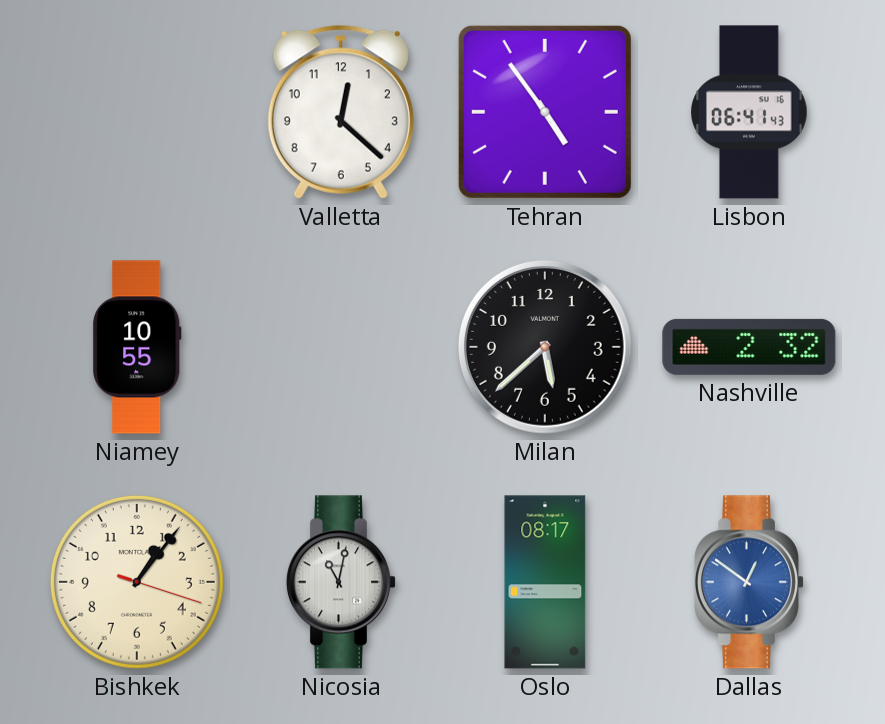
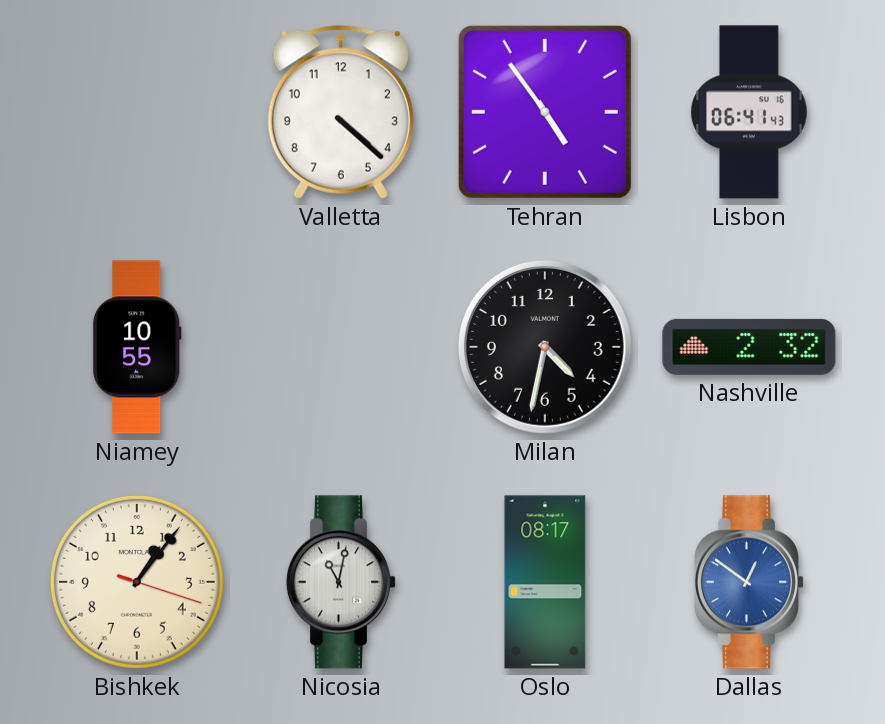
Valletta: 12:22 -> 4:22
Milan: 5:38 -> 4:32
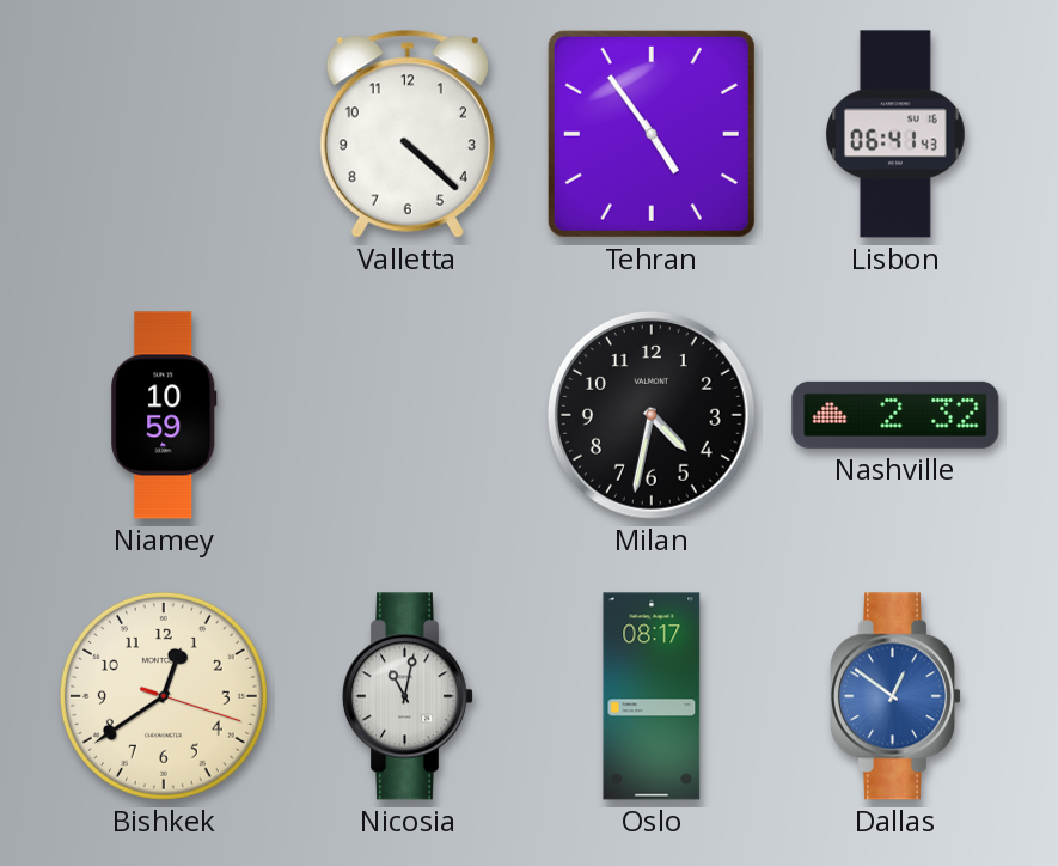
Niamey: 10:55 -> 10:59
Bishkek: 1:06 -> 12:39
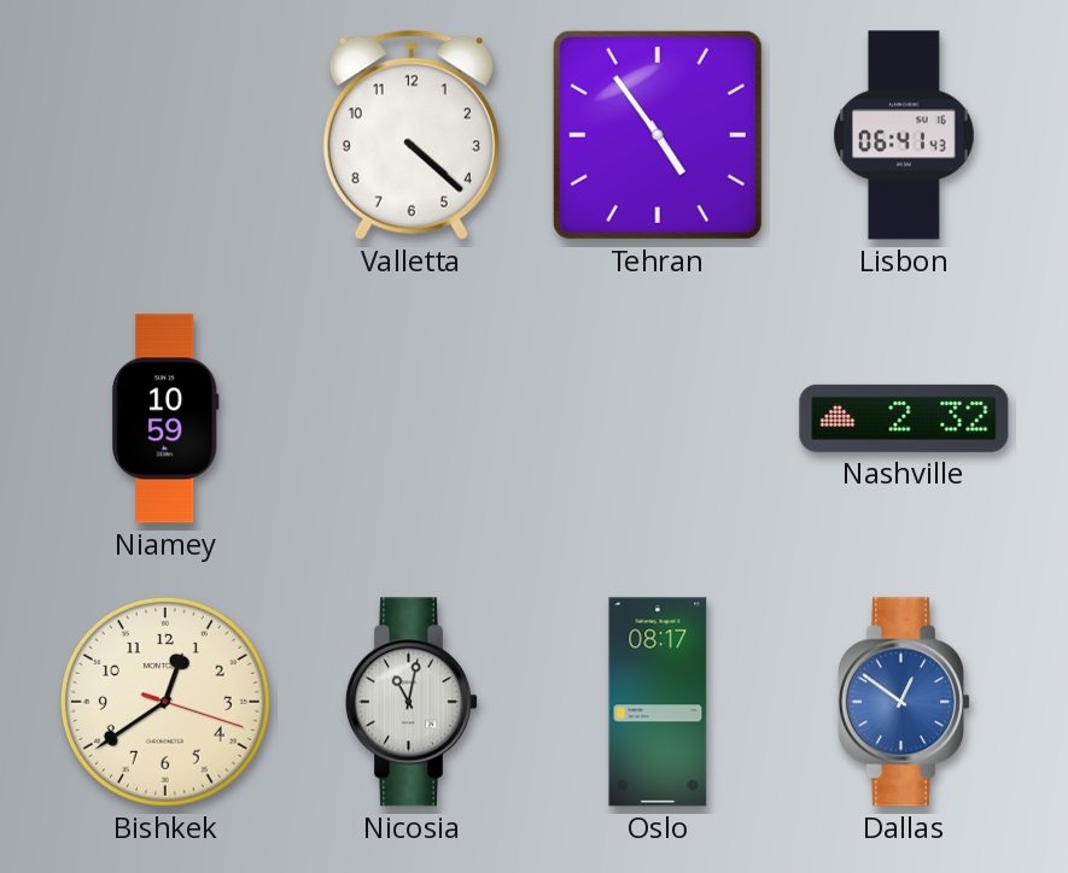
Milan: 4:32 -> none
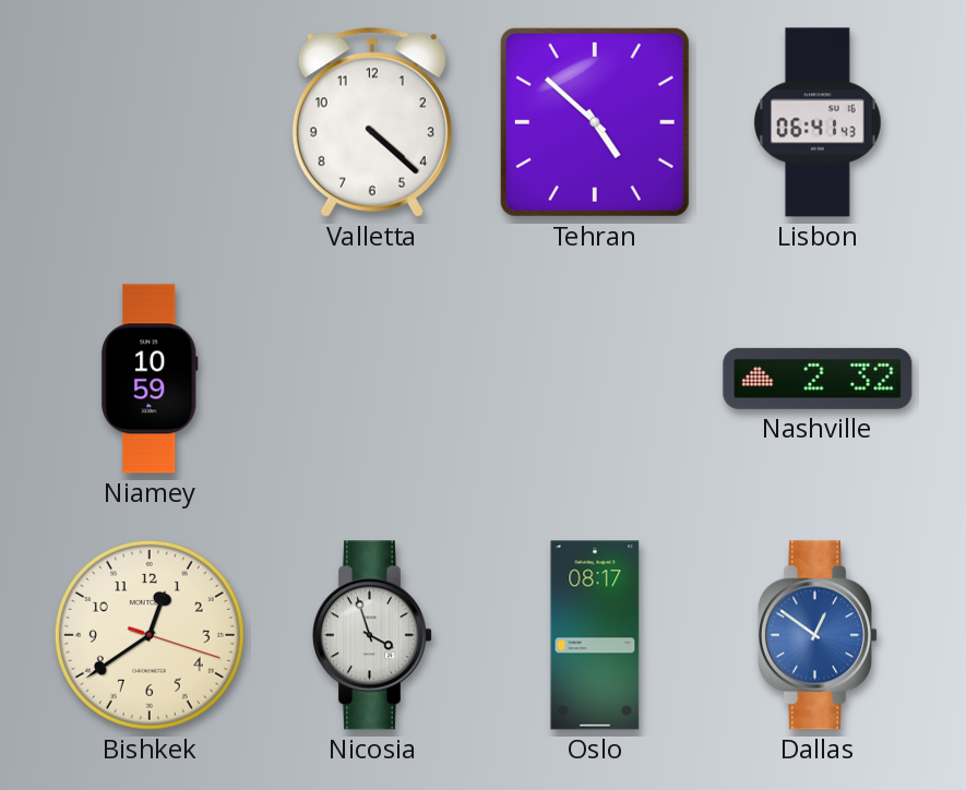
Tehran: 4:54 -> 4:52
Nicosia: 11:02 -> 3:57
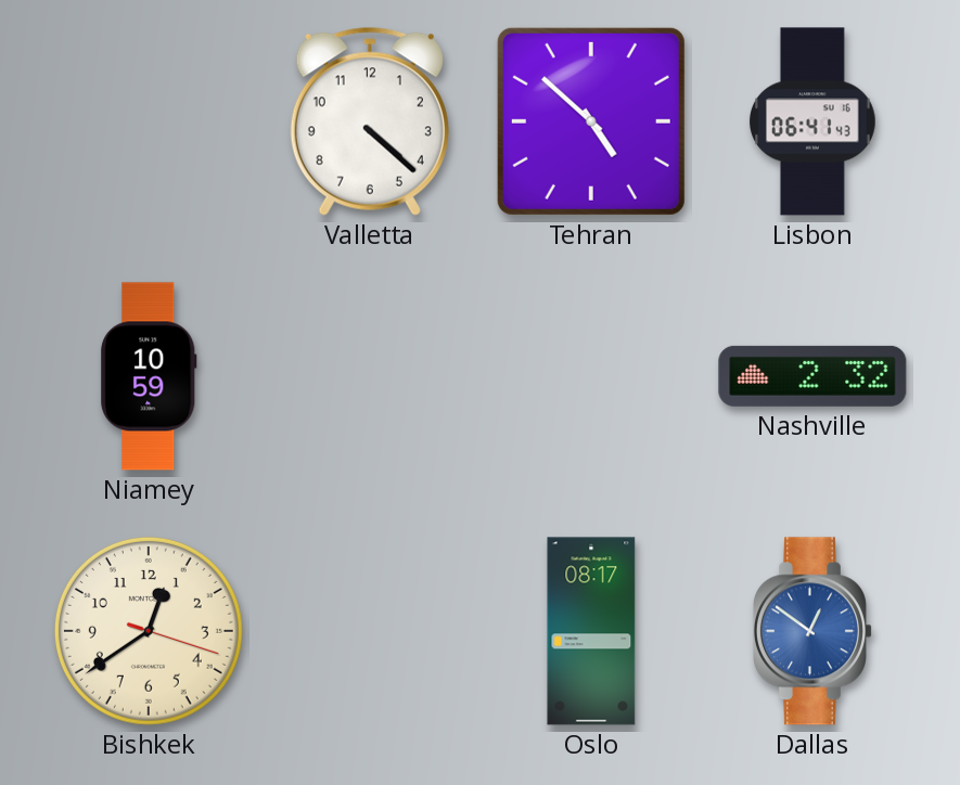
Nicosia: 3:57 -> none
